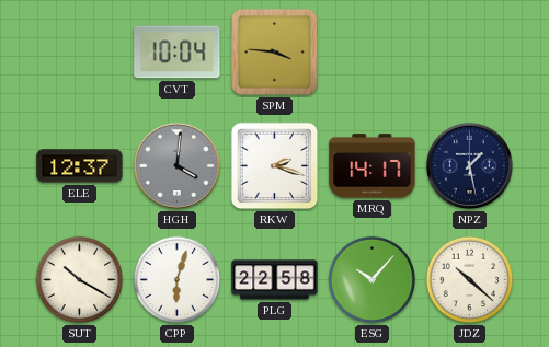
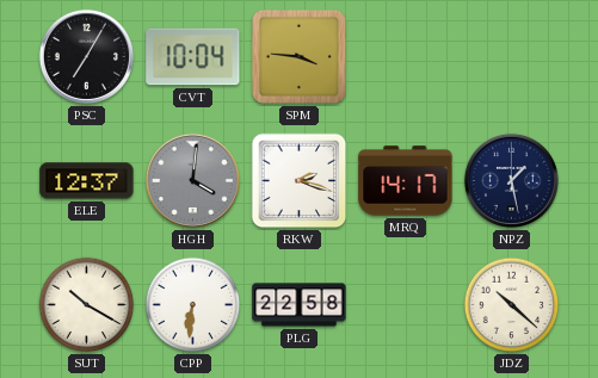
PSC: none -> 7:05
CPP: 6:03 -> 6:31
ESG: 10:07 -> none
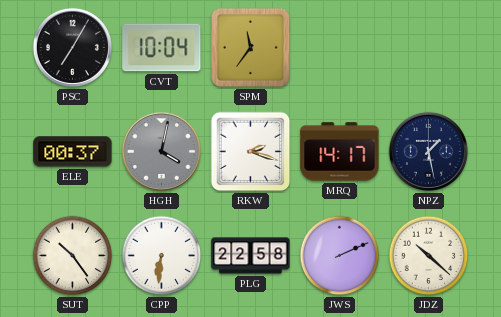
SPM: 3:46 -> 11:36
ELE: 12:37 -> 00:37
HGH: 4:01 -> 4:02
SUT: 10:20 -> 10:24
JWS: none -> 2:11
